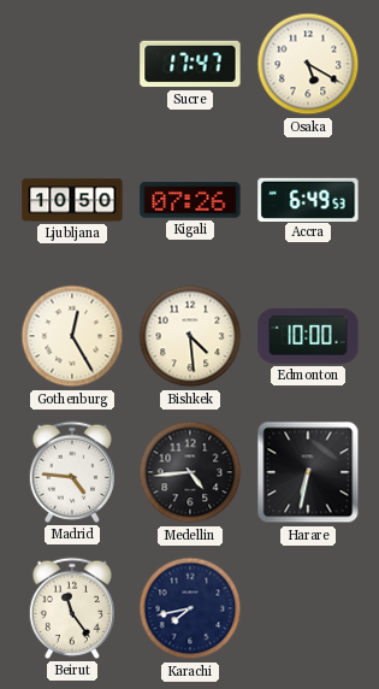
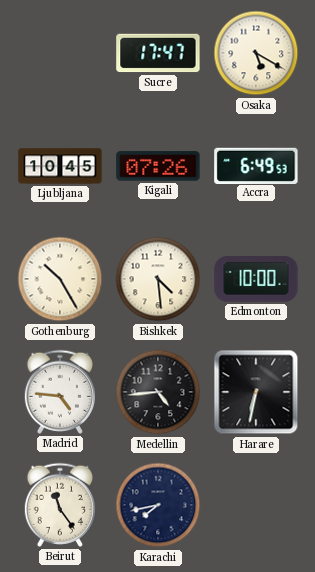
Ljubljana: 10:50 -> 10:45
Gothenburg: 12:25 -> 10:25
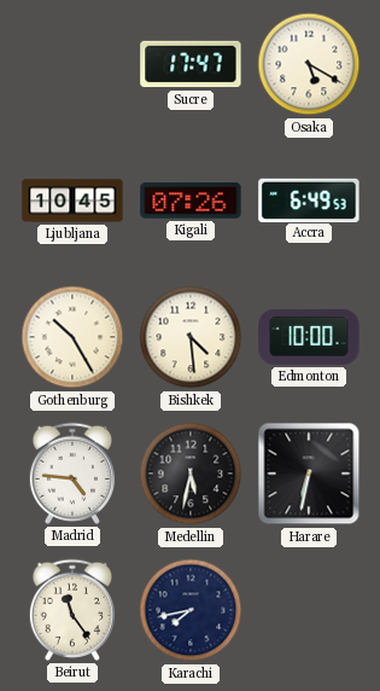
Medellin: 4:44 -> 5:32
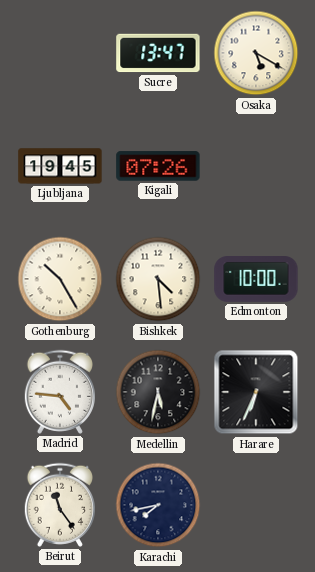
Sucre: 17:47 -> 13:47
Ljubljana: 10:45 -> 19:45
Accra: 6:49 -> none
Harare: 6:32 -> 6:34
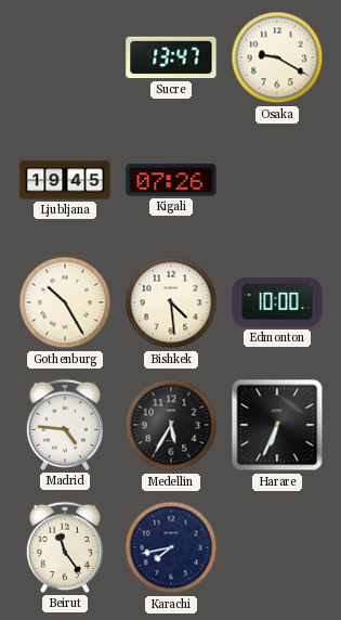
Osaka: 5:20 -> 9:20
Medellin: 5:32 -> 5:35
